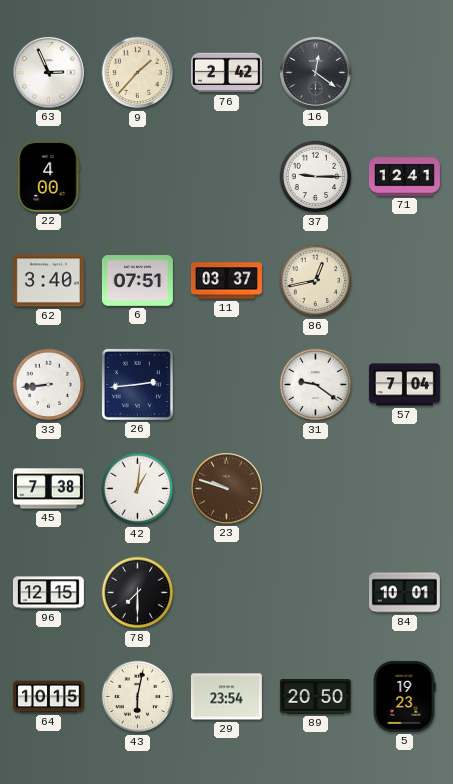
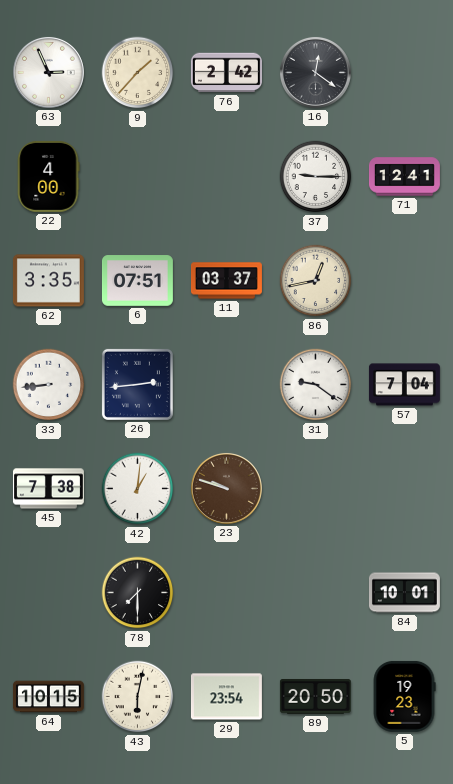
62: 3:40 -> 3:35
96: 12:15 -> none
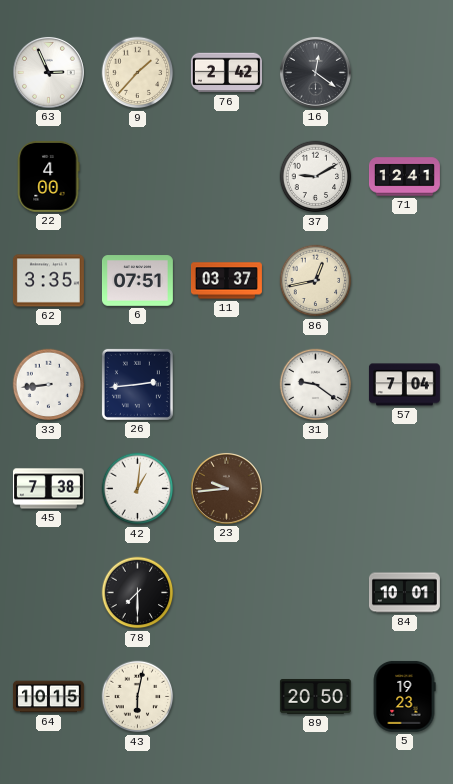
37: 9:15 -> 9:10
23: 9:48 -> 9:44
29: 23:54 -> none
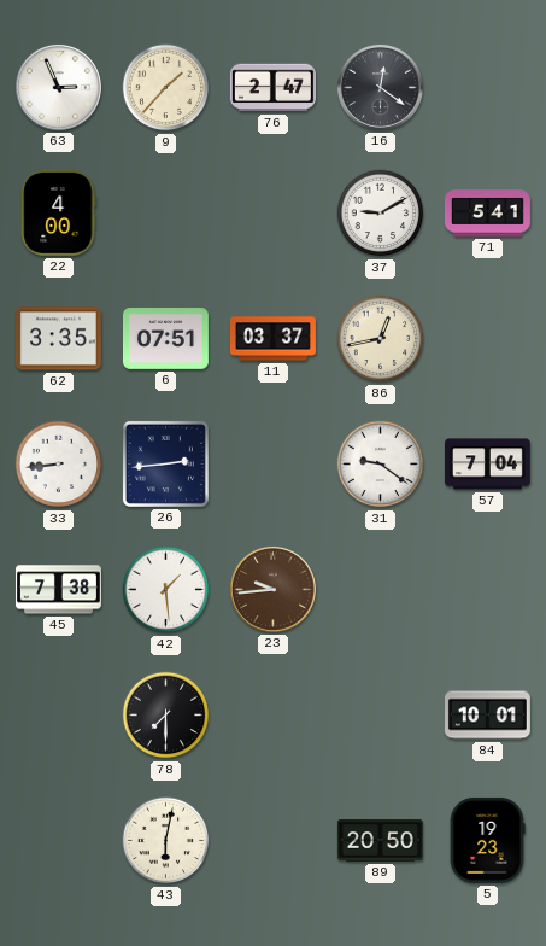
76: 2:42 -> 2:47
71: 12:41 -> 5:41
42: 1:01 -> 1:29
64: 10:15 -> none
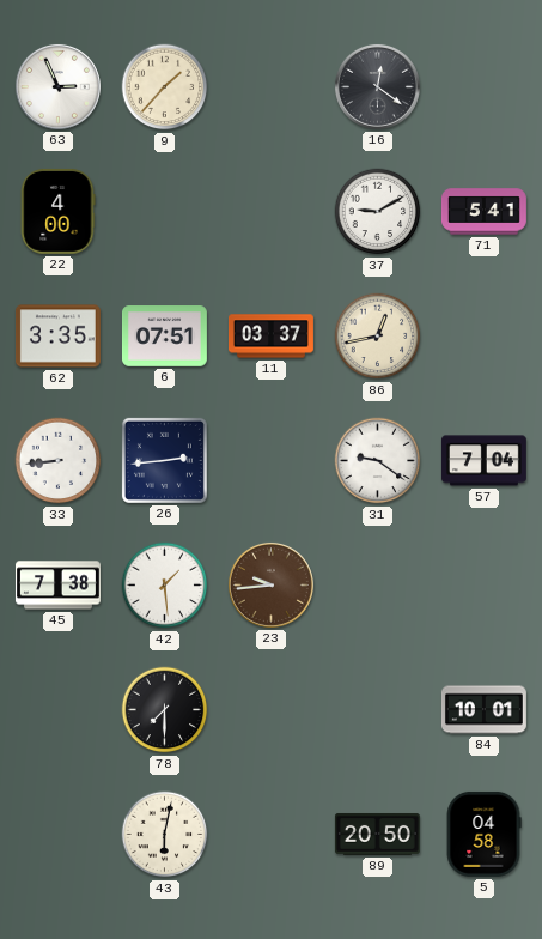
76: 2:47 -> none
5: 19:23 -> 04:58
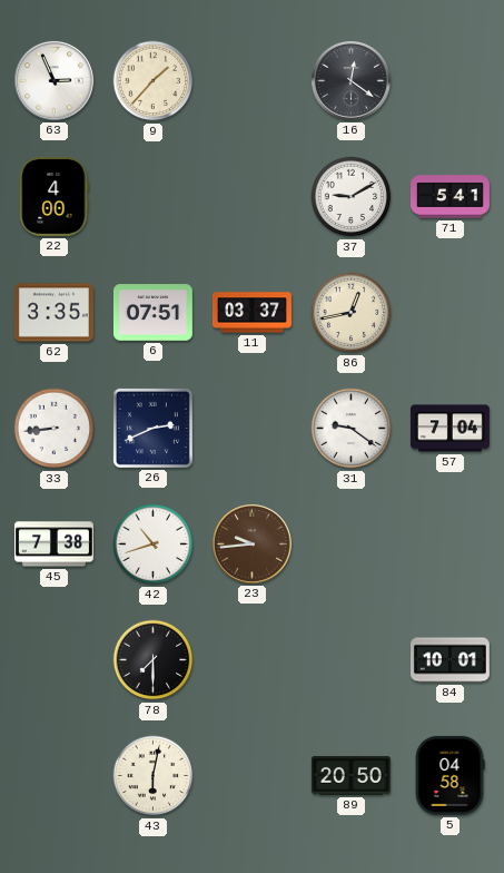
26: 2:44 -> 2:41
42: 1:29 -> 10:42
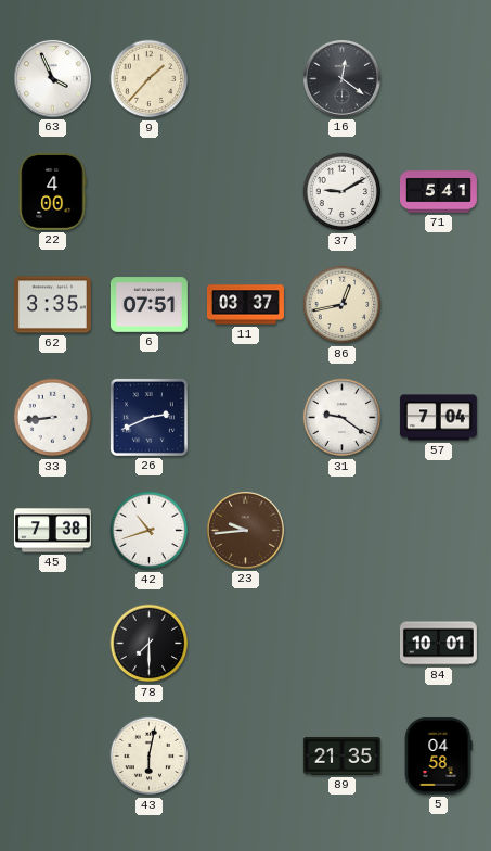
63: 2:56 -> 3:56
89: 20:50 -> 21:35
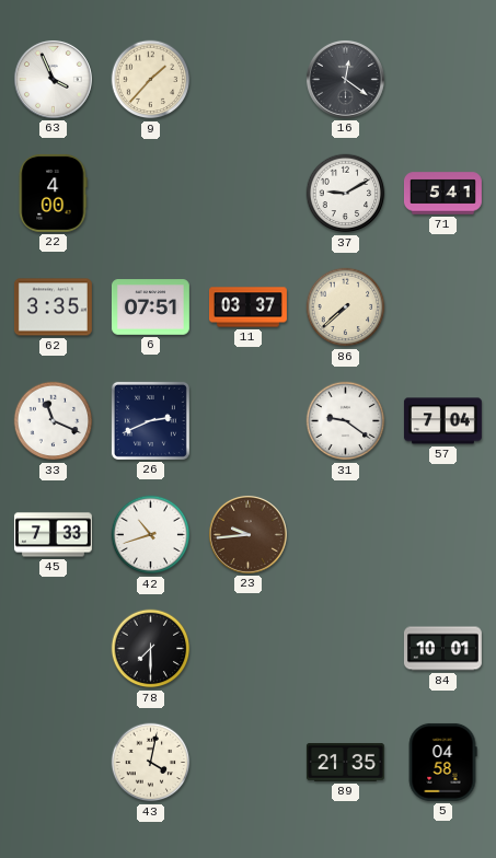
86: 12:43 -> 7:38
33: 8:44 -> 11:19
45: 7:38 -> 7:33
43: 6:02 -> 4:02
